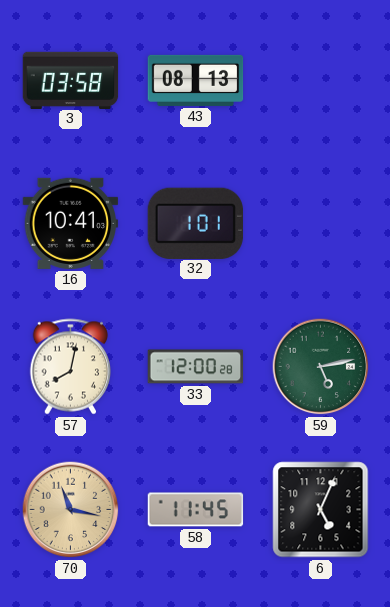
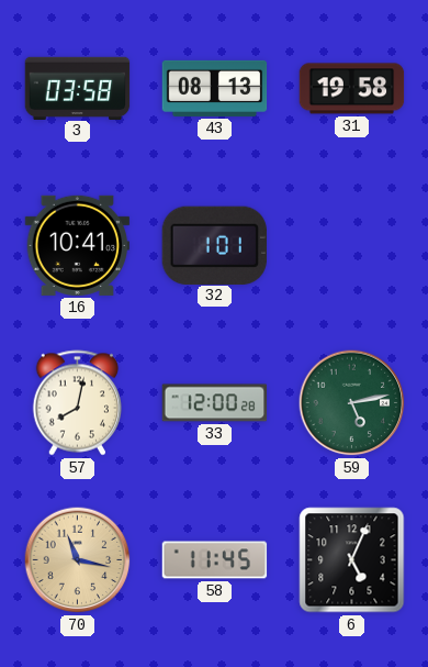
31: none -> 19:58
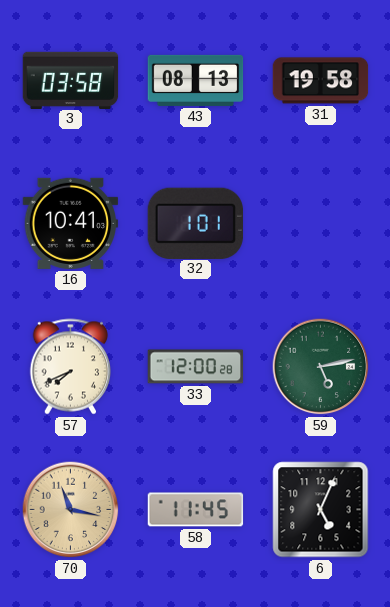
57: 8:02 -> 7:41
